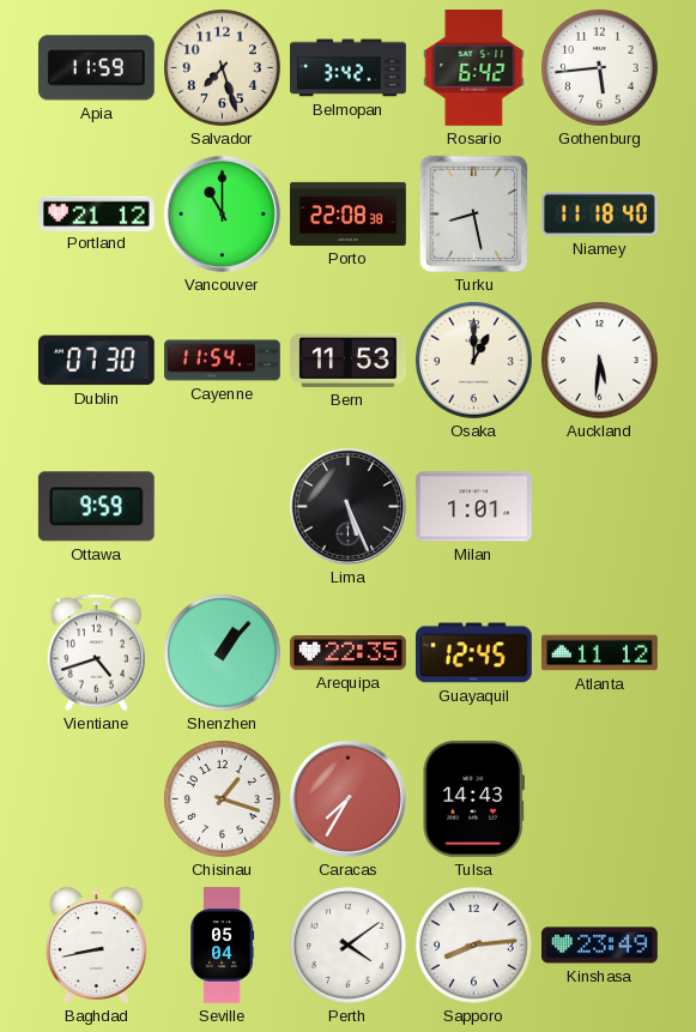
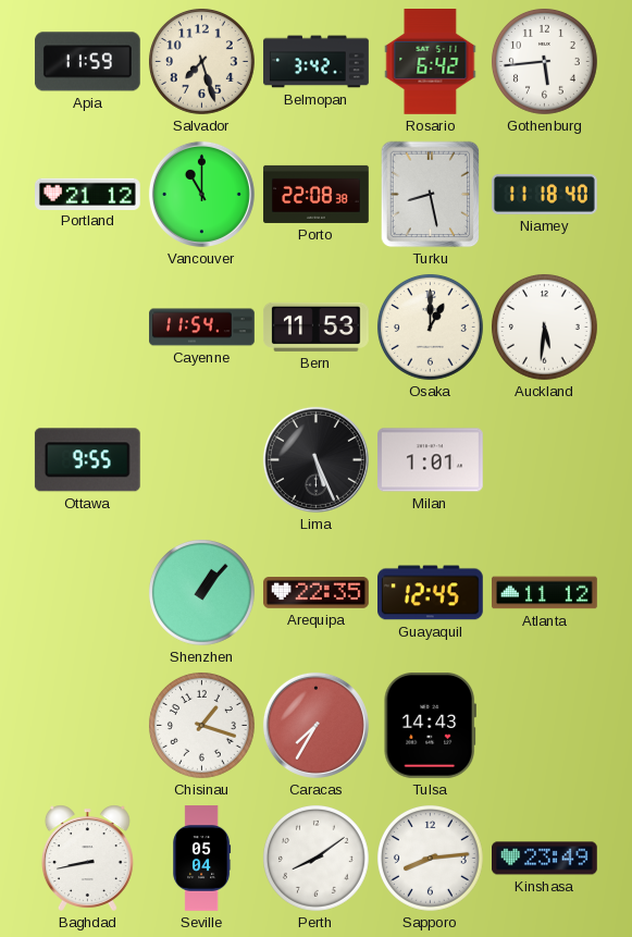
Dublin: 07:30 -> none
Ottawa: 9:59 -> 9:55
Vientiane: 4:42 -> none
Perth: 4:09 -> 8:09
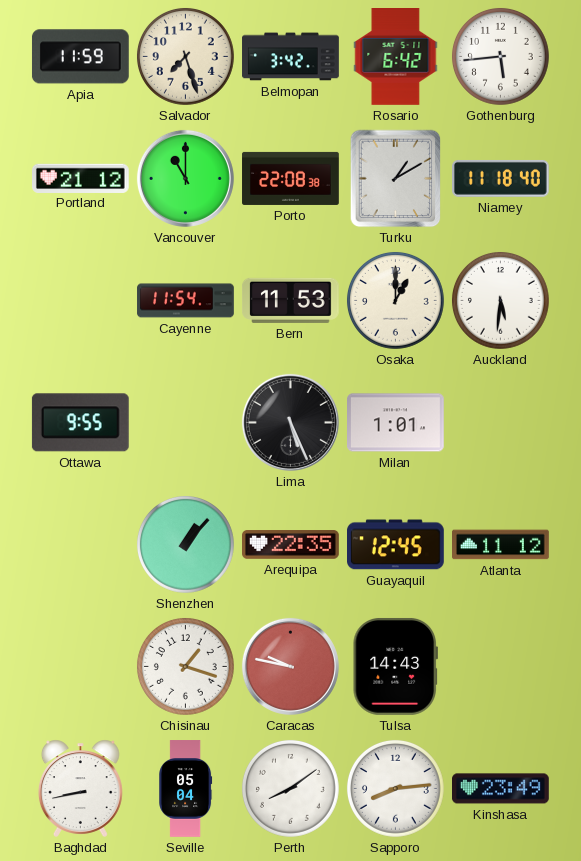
Turku: 8:28 -> 1:10
Caracas: 7:35 -> 9:47
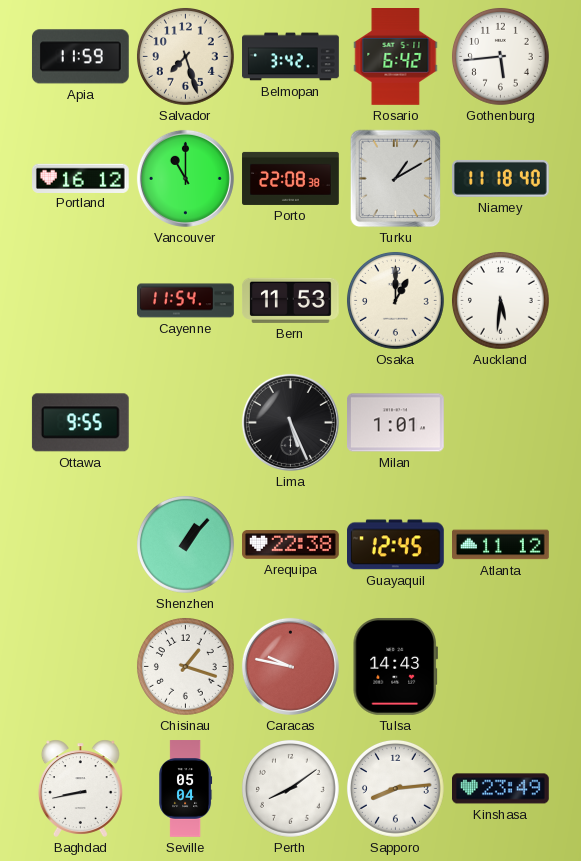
Portland: 21:12 -> 16:12
Arequipa: 22:35 -> 22:38
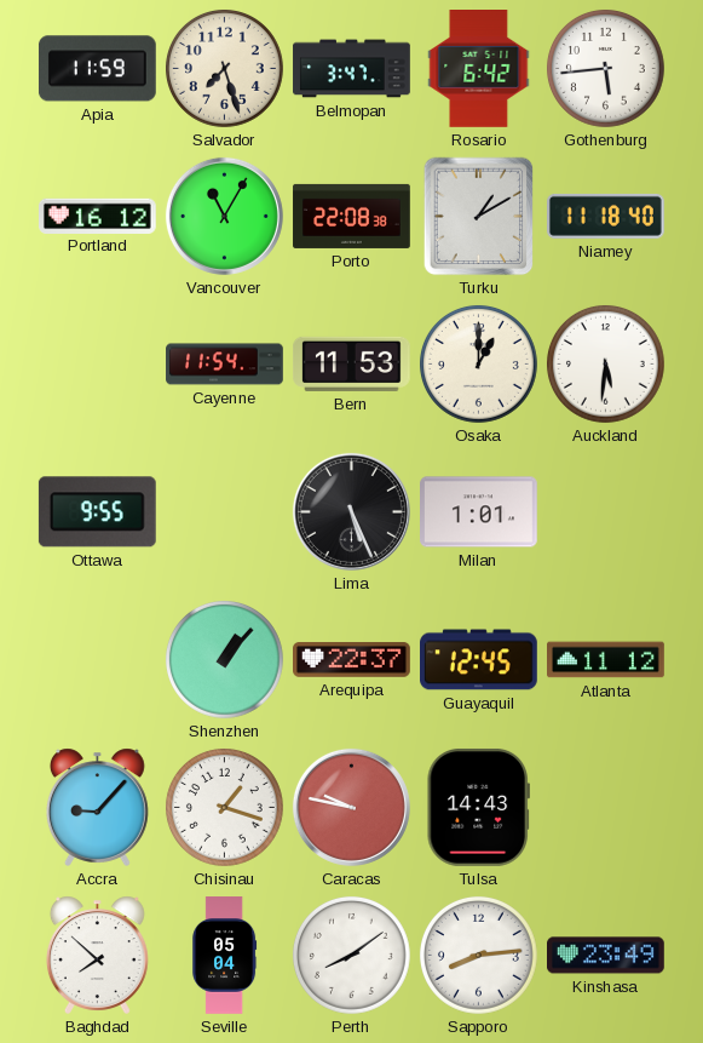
Belmopan: 3:42 -> 3:47
Vancouver: 11:00 -> 11:05
Arequipa: 22:38 -> 22:37
Accra: none -> 9:07
Baghdad: 8:43 -> 7:52
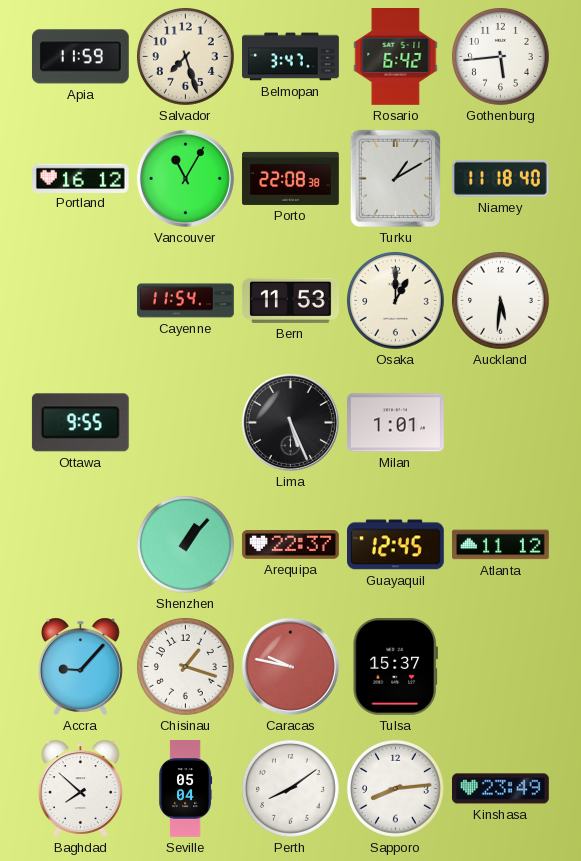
Tulsa: 14:43 -> 15:37
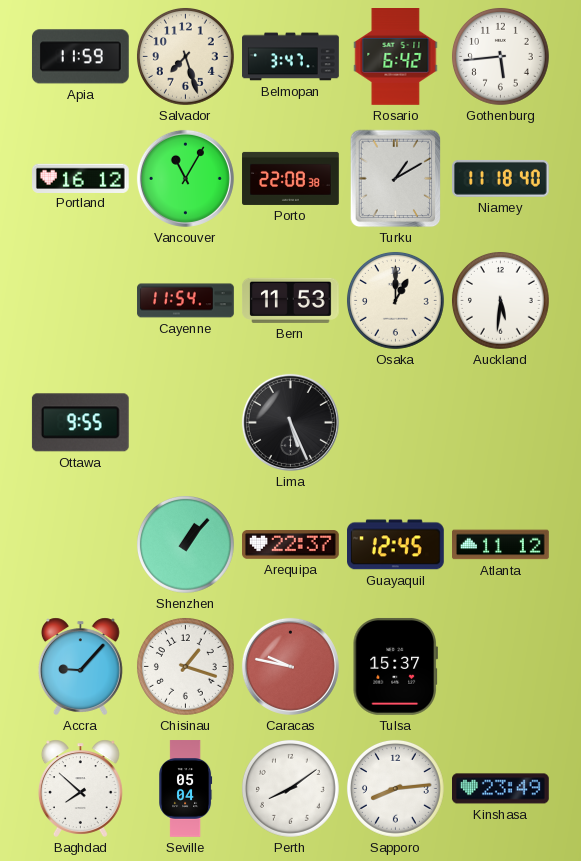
Milan: 1:01 -> none
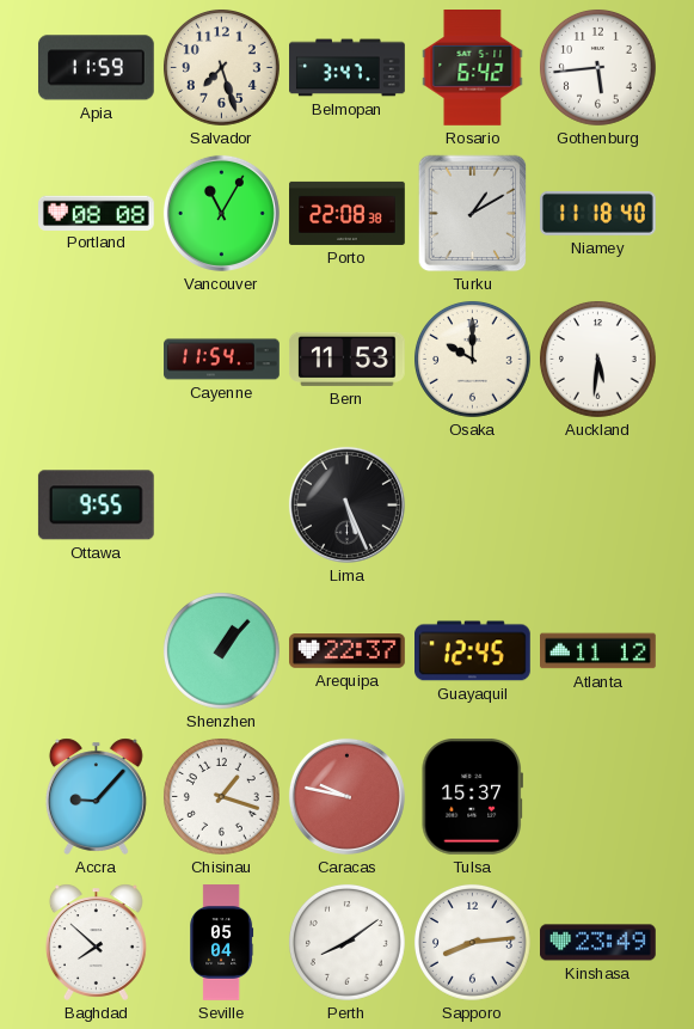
Portland: 16:12 -> 08:08
Osaka: 1:00 -> 10:00
